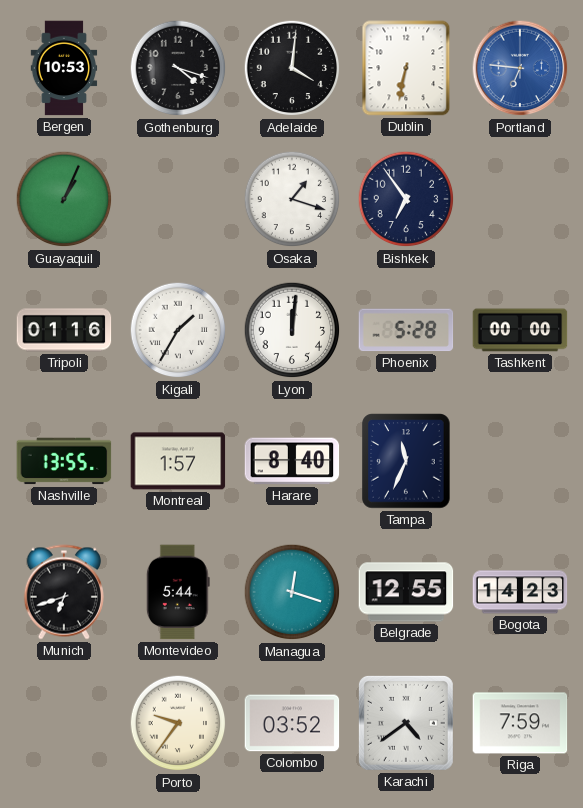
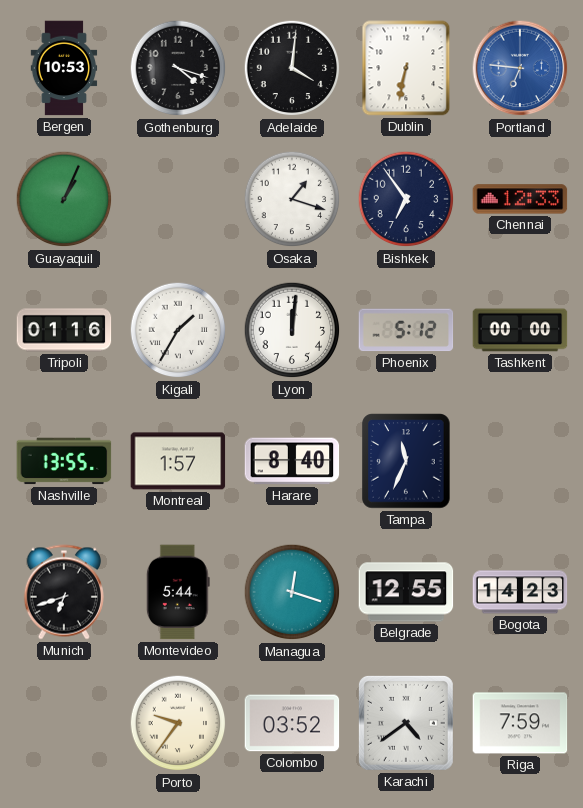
Chennai: none -> 12:33
Phoenix: 5:28 -> 5:12
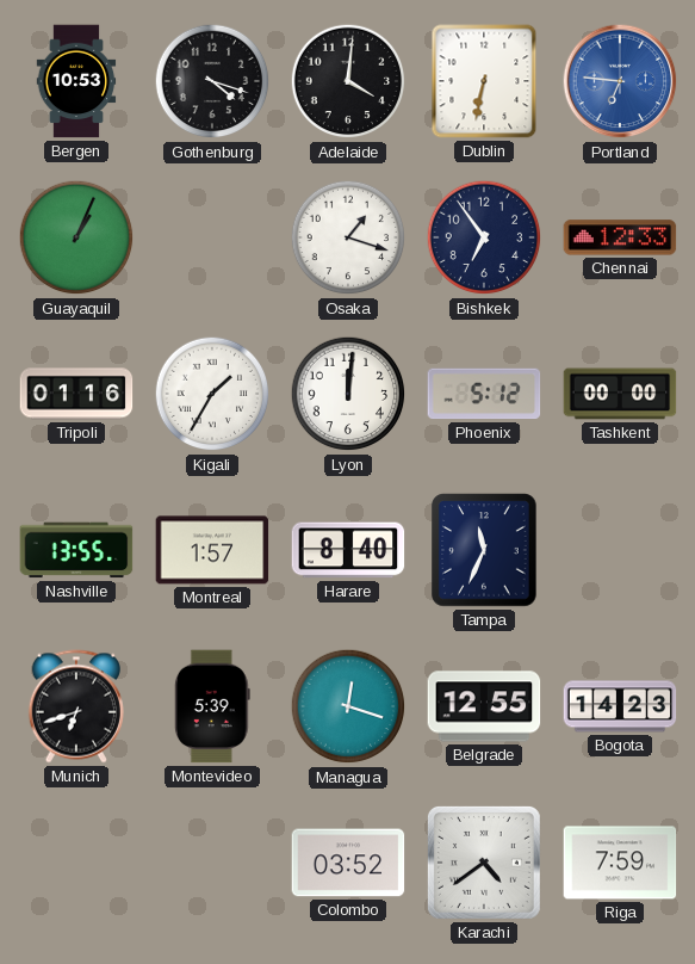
Montevideo: 5:44 -> 5:39
Porto: 9:36 -> none
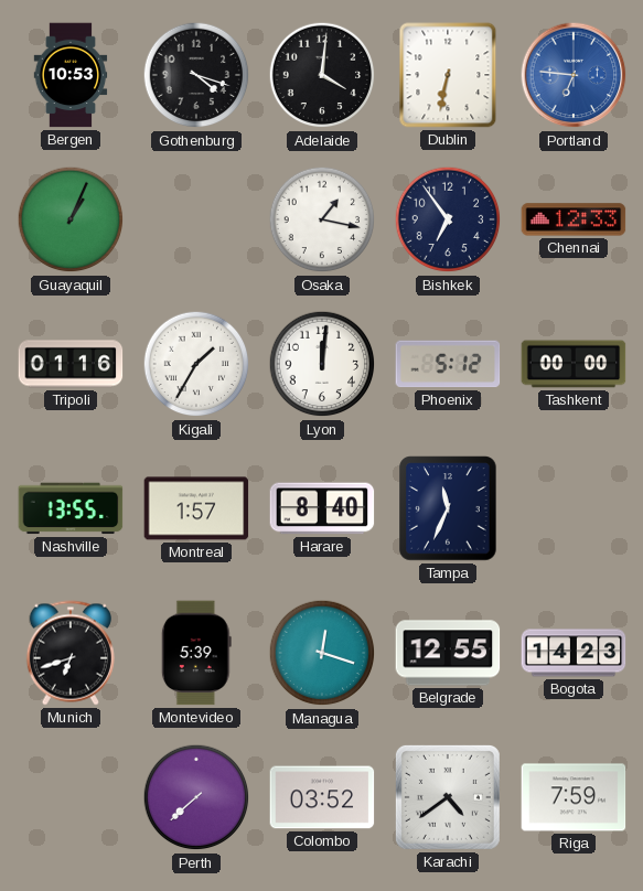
Osaka: 1:18 -> 1:17
Perth: none -> 7:38
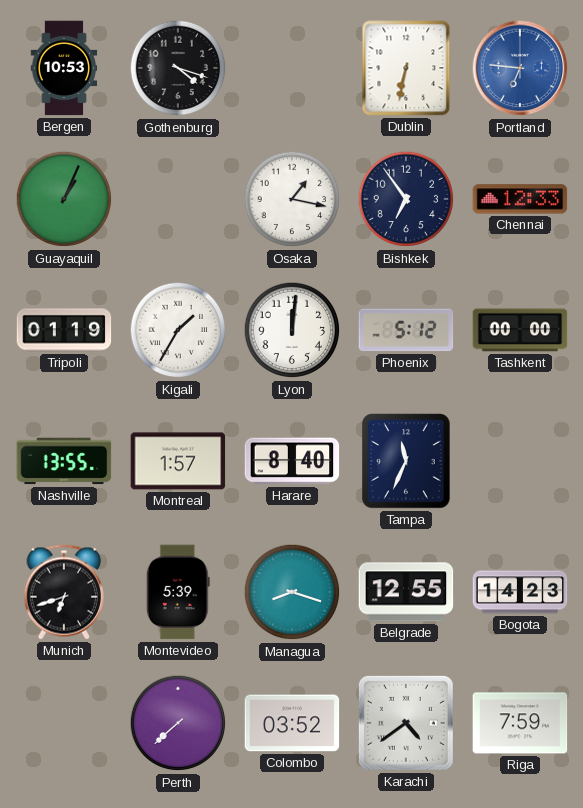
Adelaide: 4:01 -> none
Tripoli: 01:16 -> 01:19
Managua: 12:18 -> 8:18
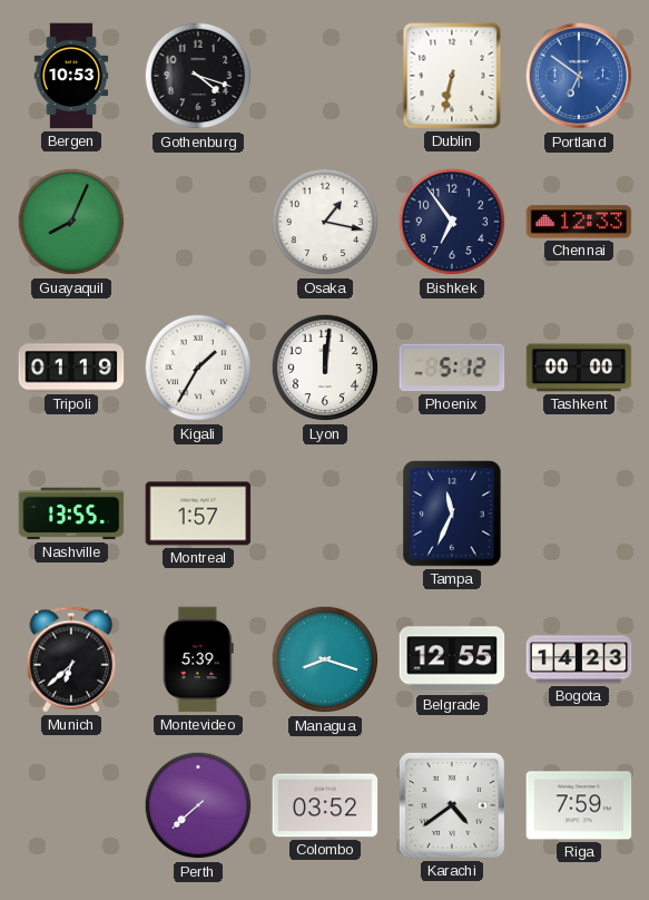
Portland: 6:46 -> 6:51
Guayaquil: 1:04 -> 8:04
Harare: 8:40 -> none
Munich: 6:42 -> 6:38
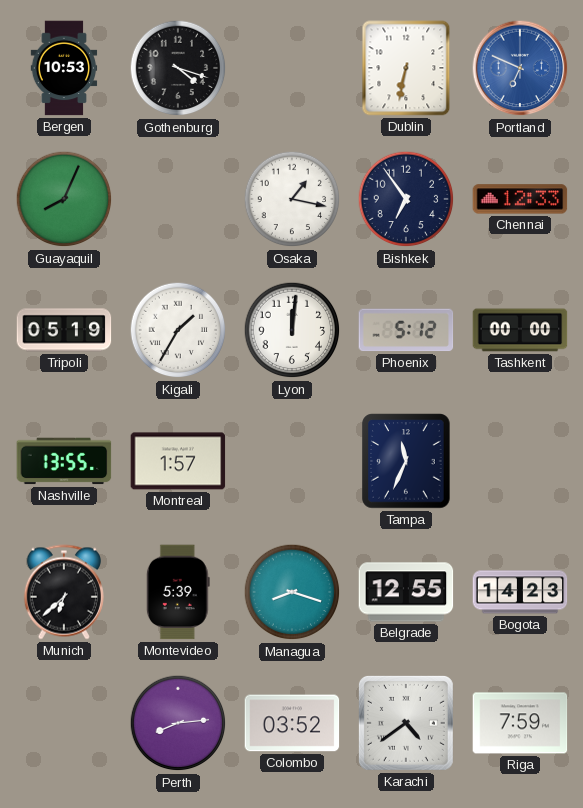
Portland: 6:51 -> 6:49
Tripoli: 01:19 -> 05:19
Perth: 7:38 -> 8:14
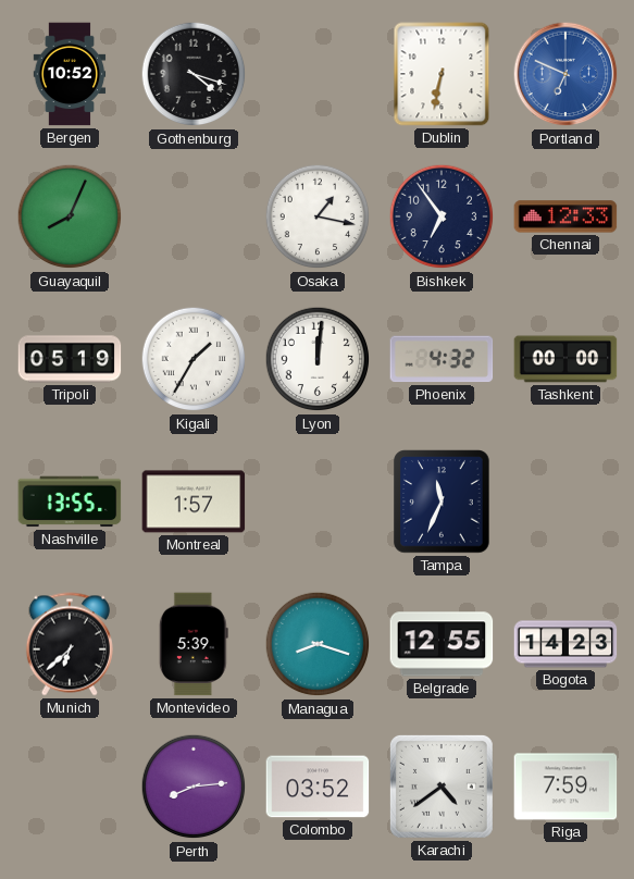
Bergen: 10:53 -> 10:52
Phoenix: 5:12 -> 4:32
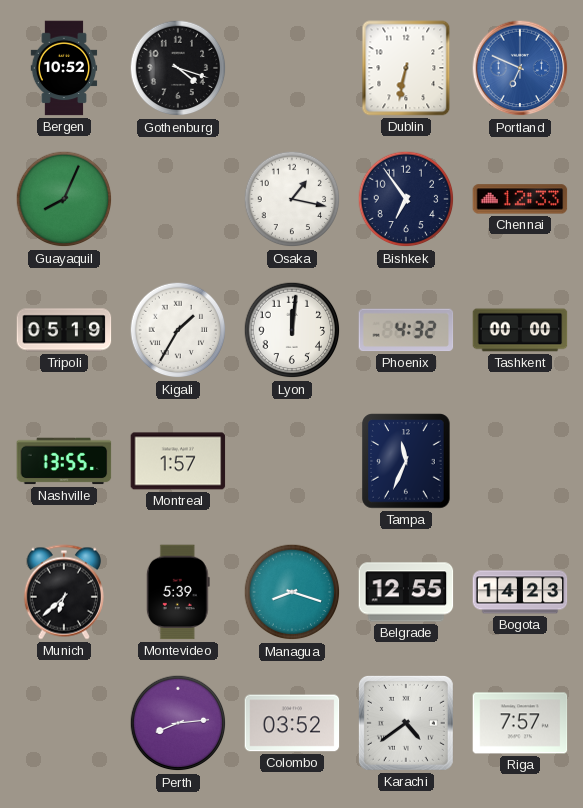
Riga: 7:59 -> 7:57
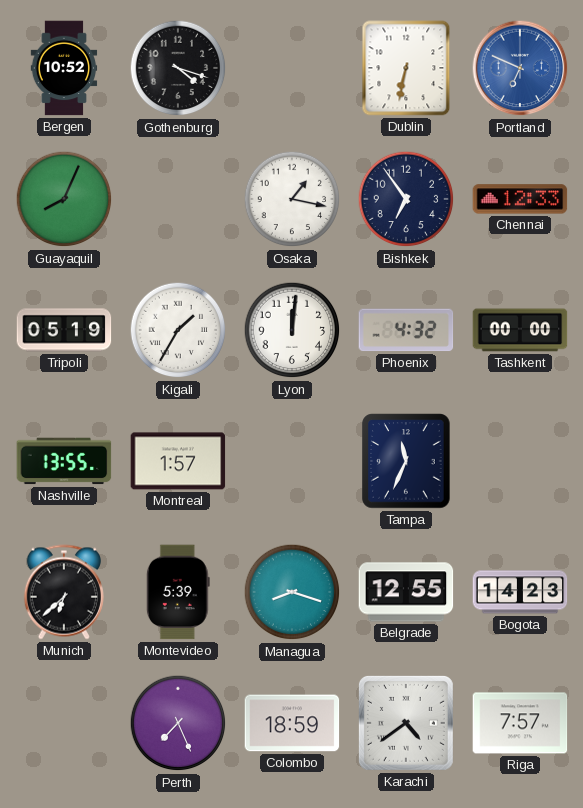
Perth: 8:14 -> 7:26
Colombo: 03:52 -> 18:59
